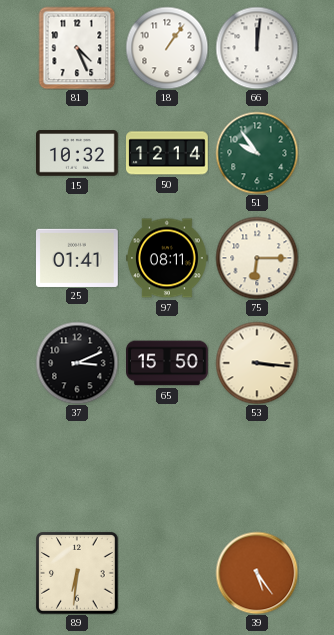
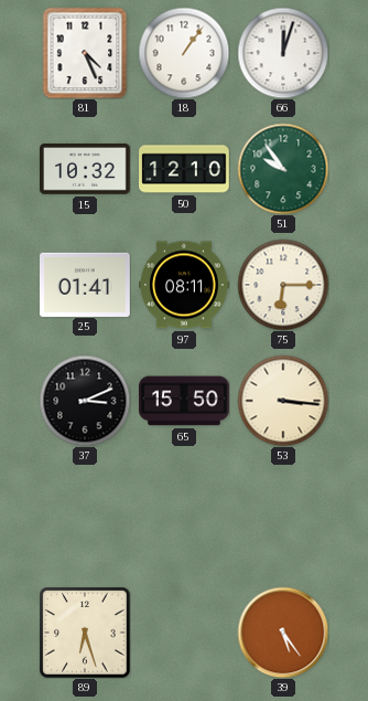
66: 12:01 -> 12:03
50: 12:14 -> 12:10
89: 6:31 -> 6:27
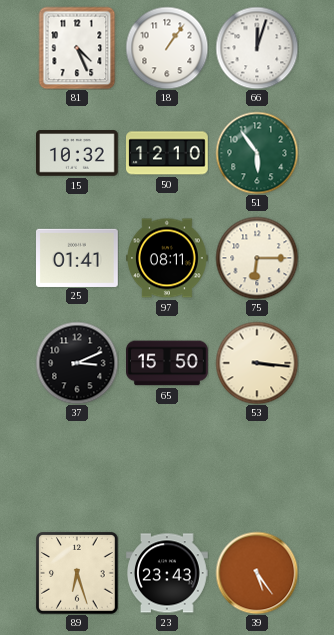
51: 9:54 -> 5:54
23: none -> 23:43
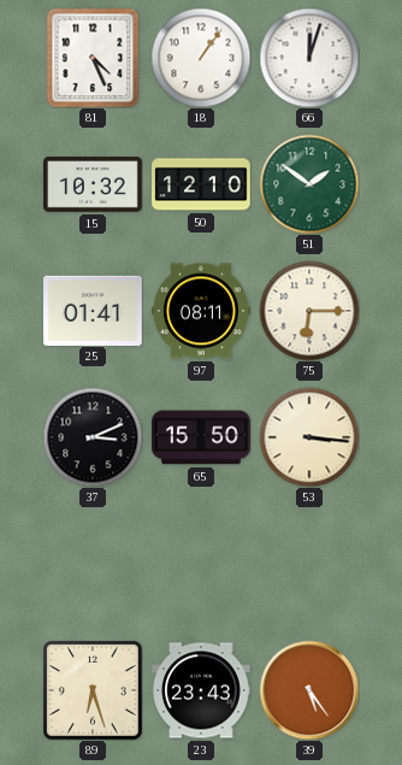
51: 5:54 -> 1:51
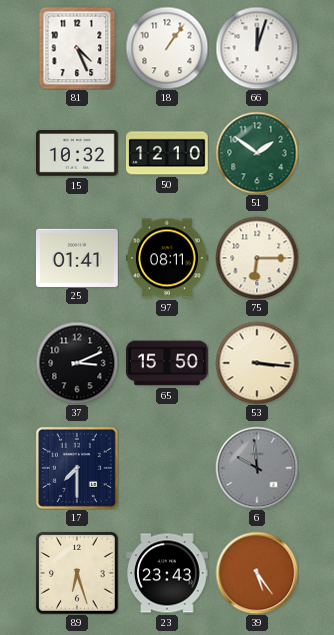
17: none -> 7:30
6: none -> 9:59
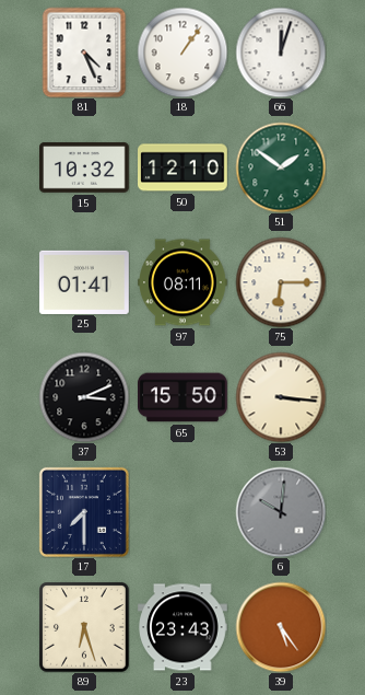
6: 9:59 -> 10:01
